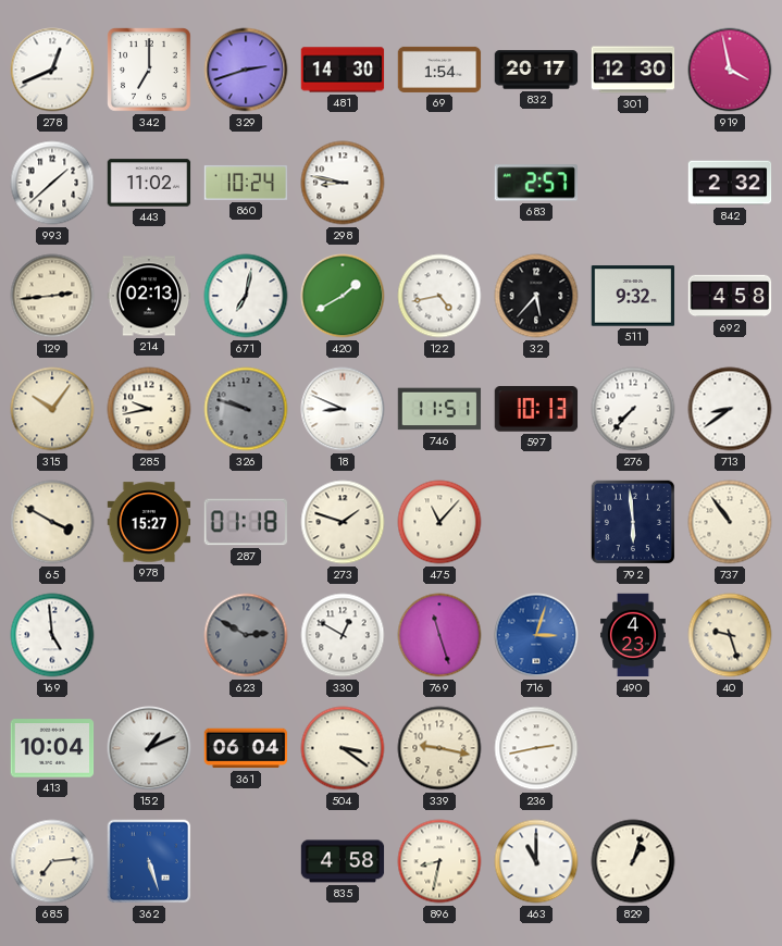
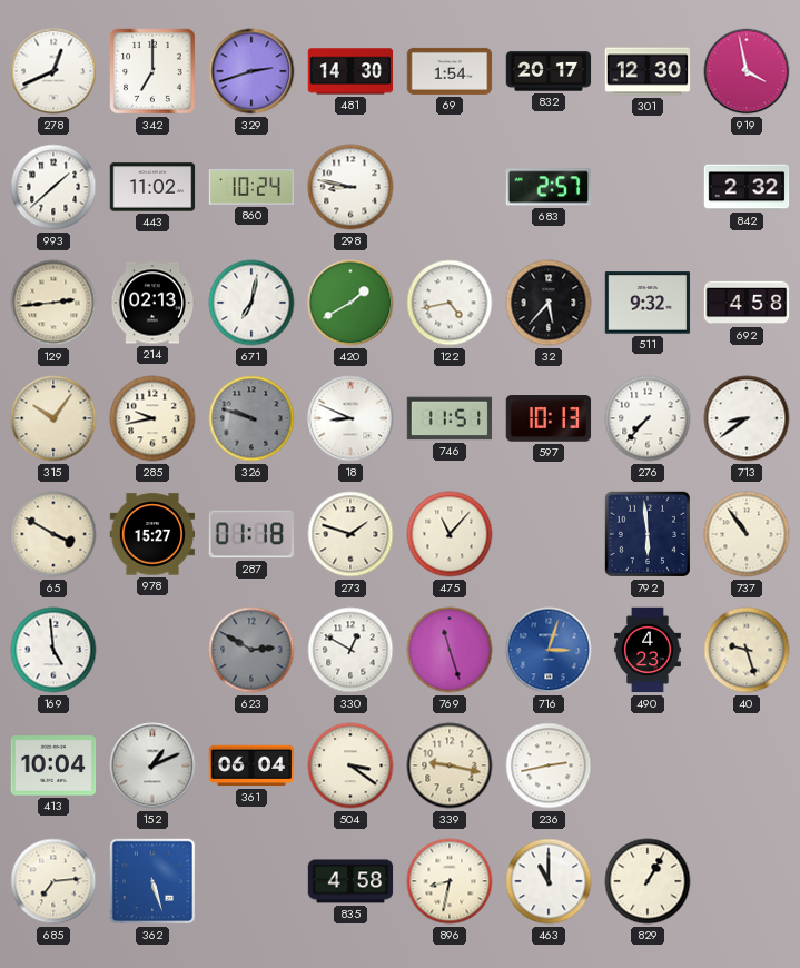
829: 1:03 -> 1:05
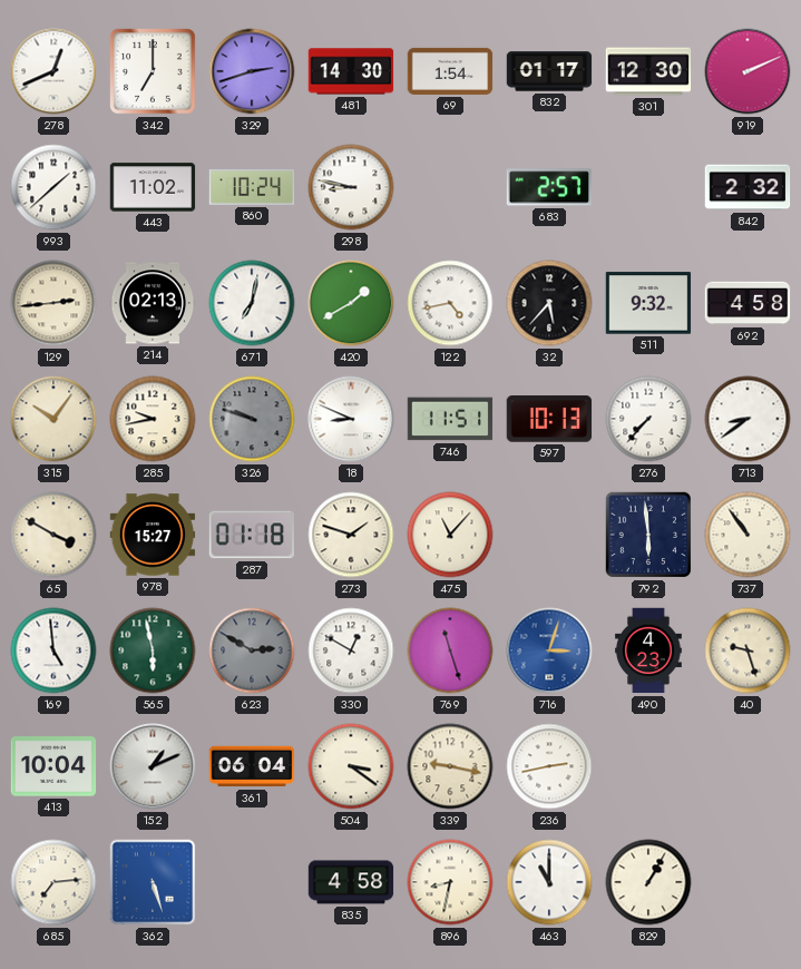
832: 20:17 -> 01:17
919: 3:58 -> 2:11
565: none -> 5:58
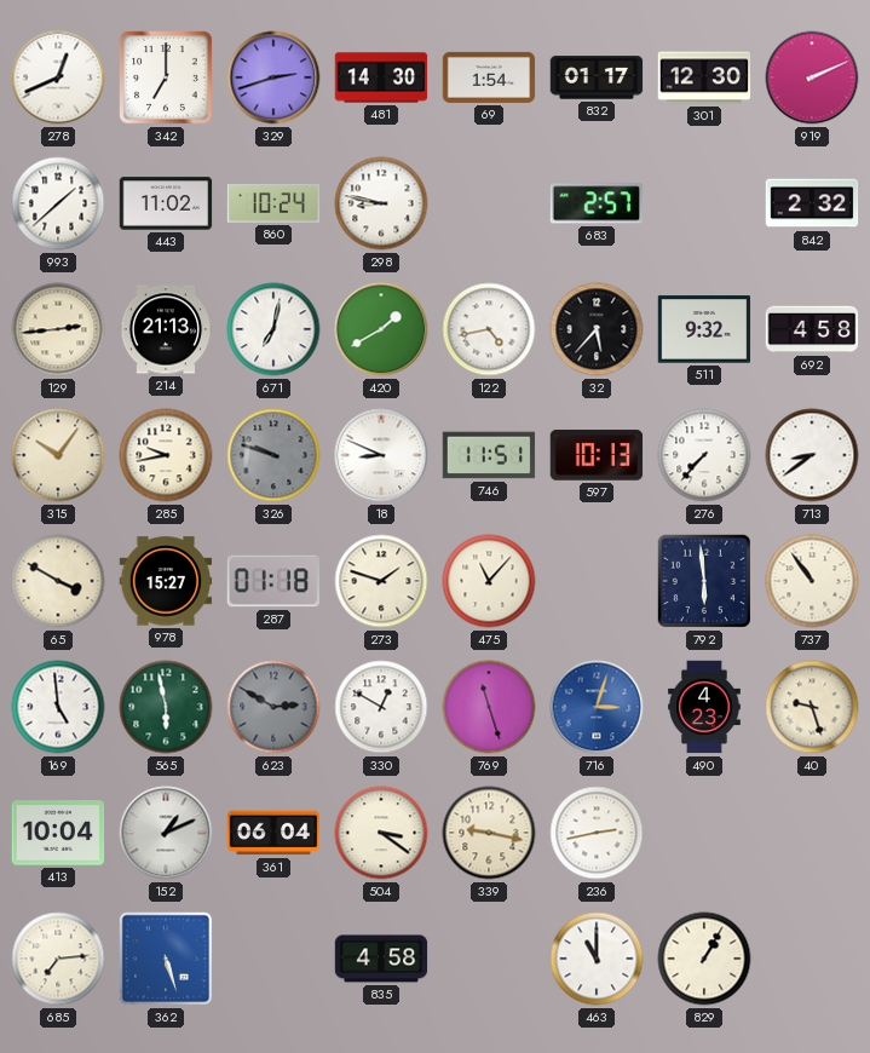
214: 02:13 -> 21:13
896: 8:32 -> none
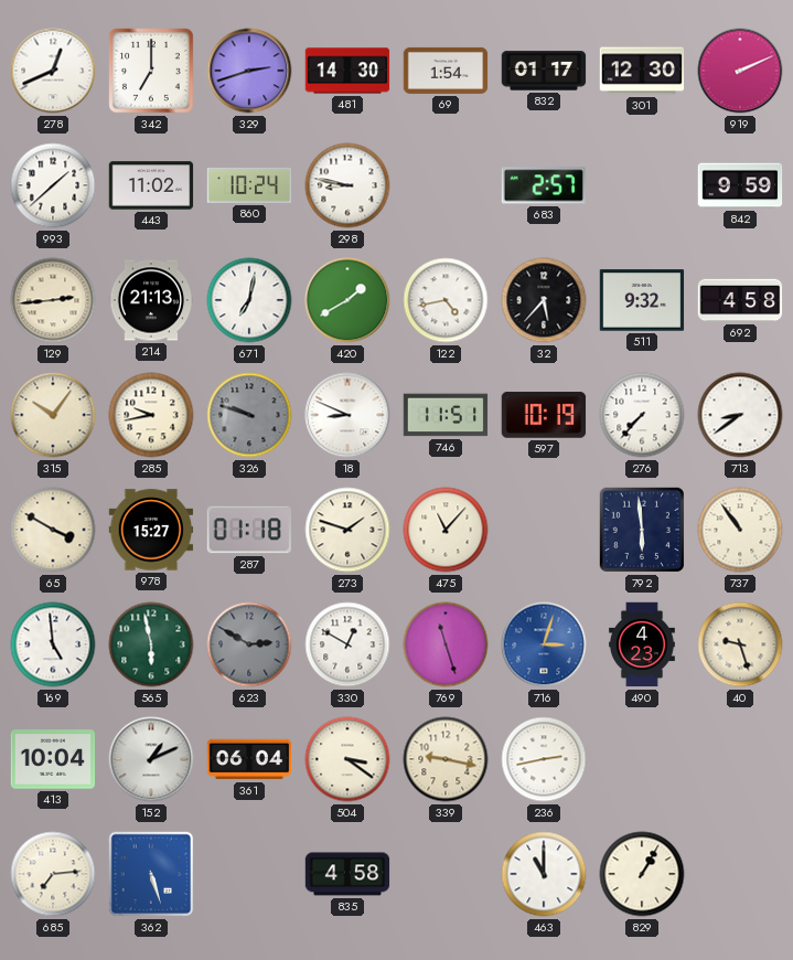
842: 2:32 -> 9:59
597: 10:13 -> 10:19
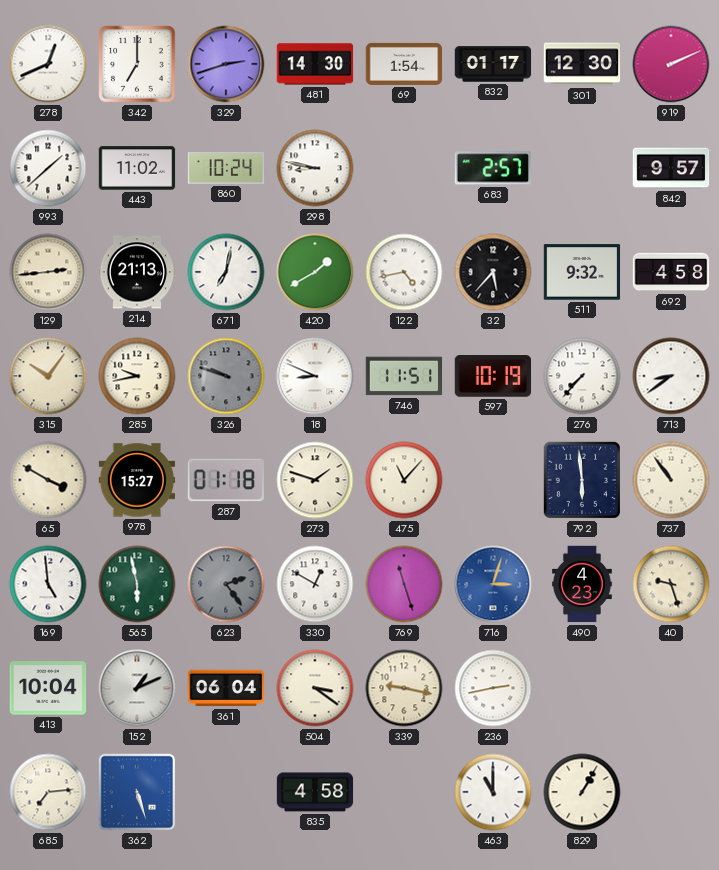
842: 9:59 -> 9:57
623: 2:50 -> 2:24
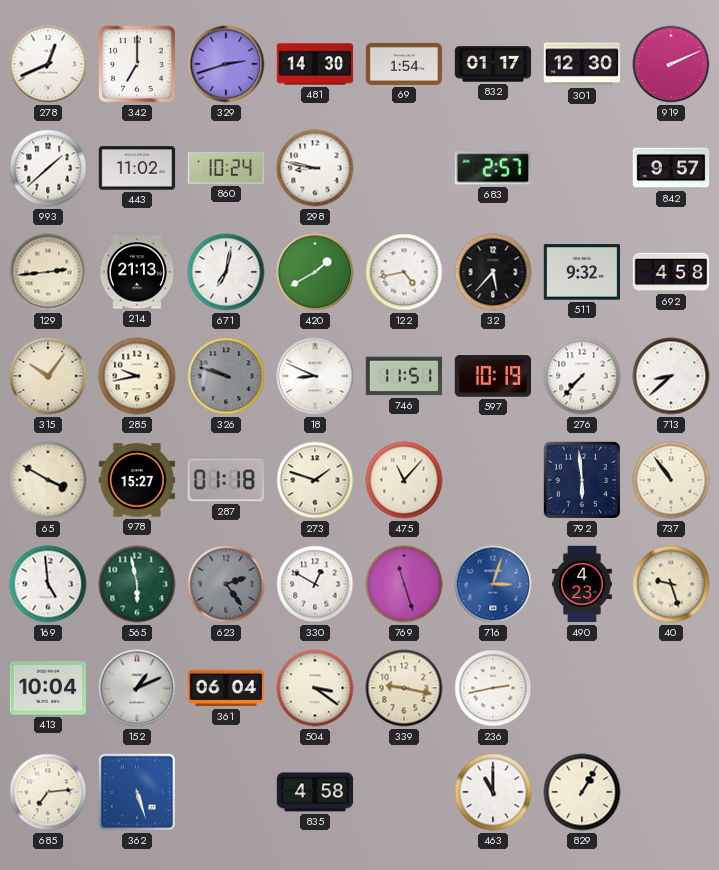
713: 8:39 -> 8:38
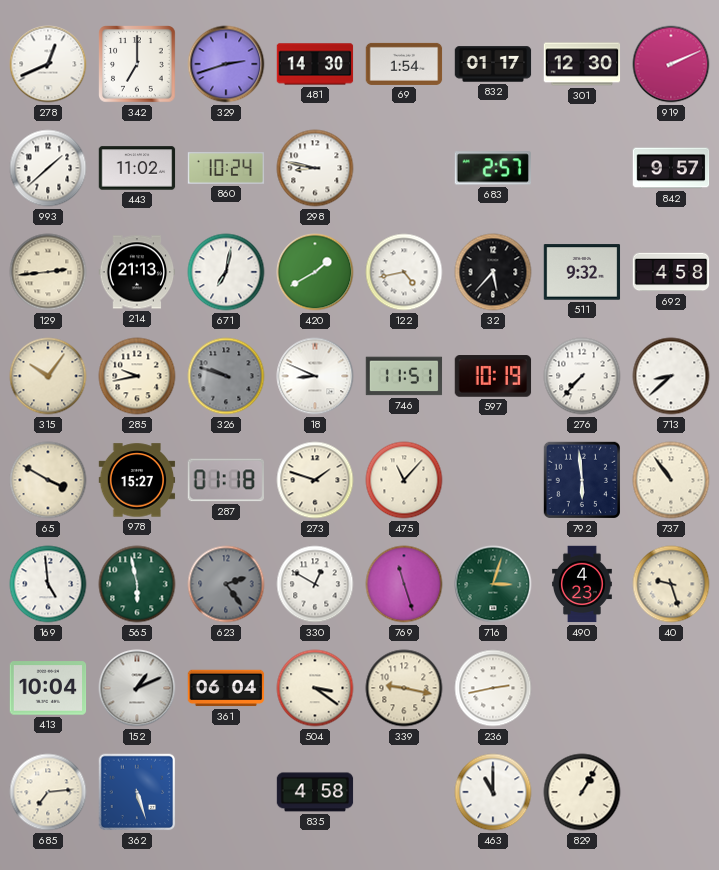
716 dial: blue -> green
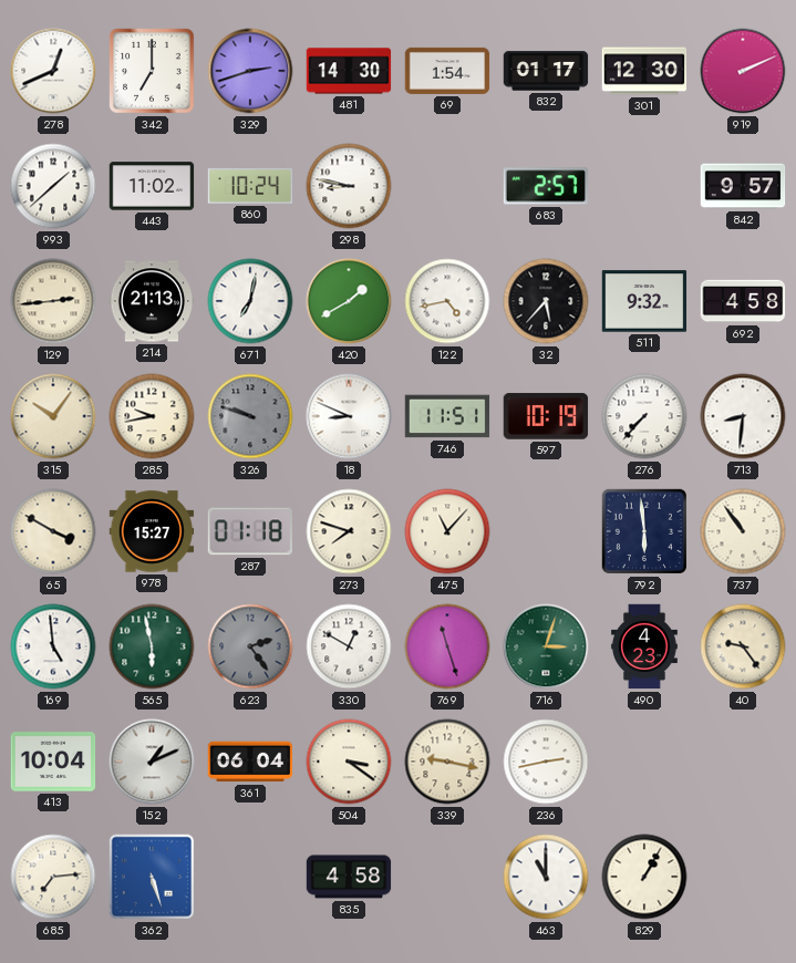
713: 8:38 -> 8:31
273: 1:48 -> 7:48
40: 9:27 -> 9:24
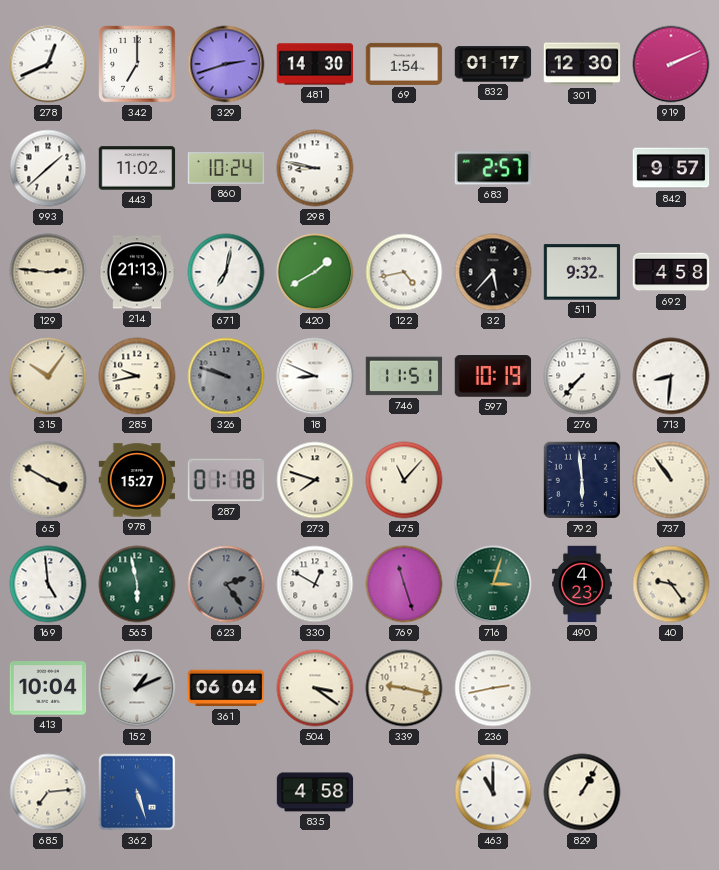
129: 2:44 -> 2:46
